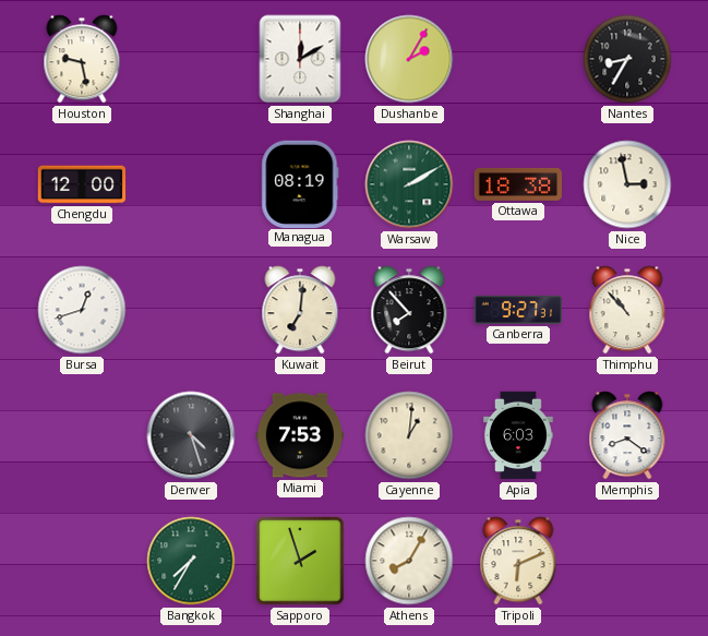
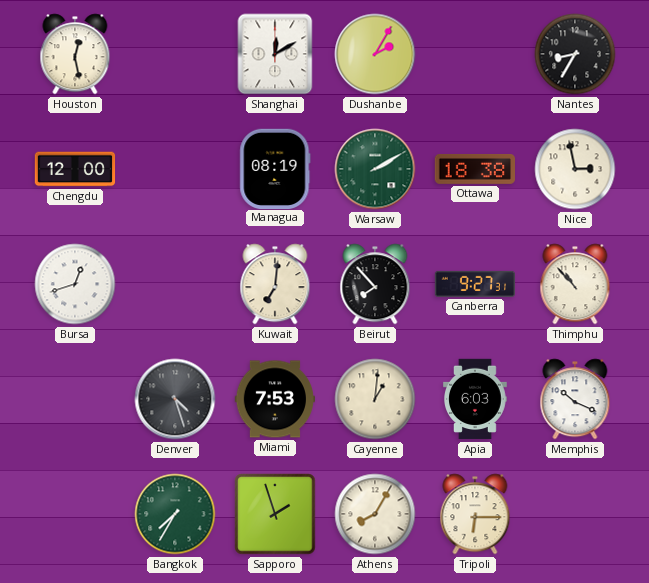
Houston: 9:28 -> 12:28
Memphis: 8:21 -> 10:19
Tripoli: 6:11 -> 6:15
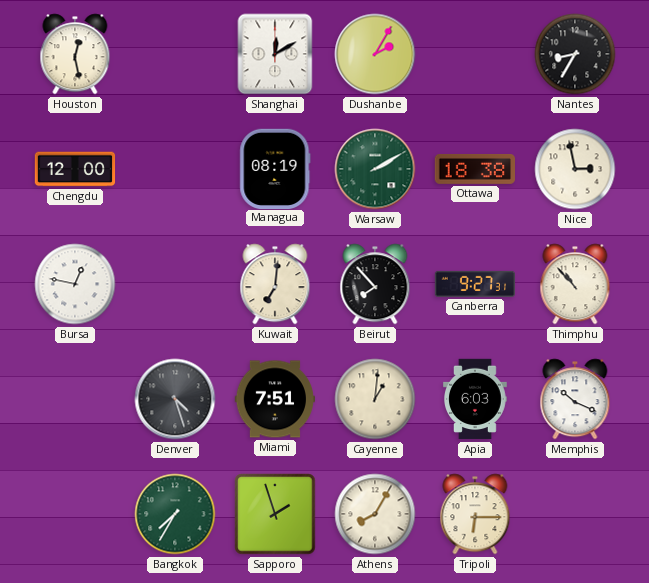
Bursa: 12:42 -> 12:47
Miami: 7:53 -> 7:51
